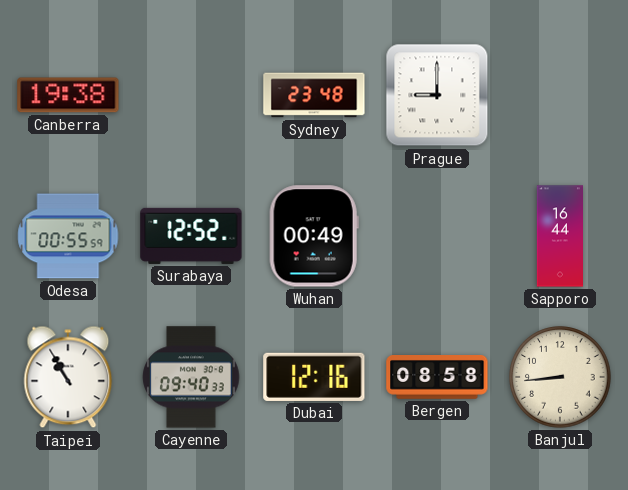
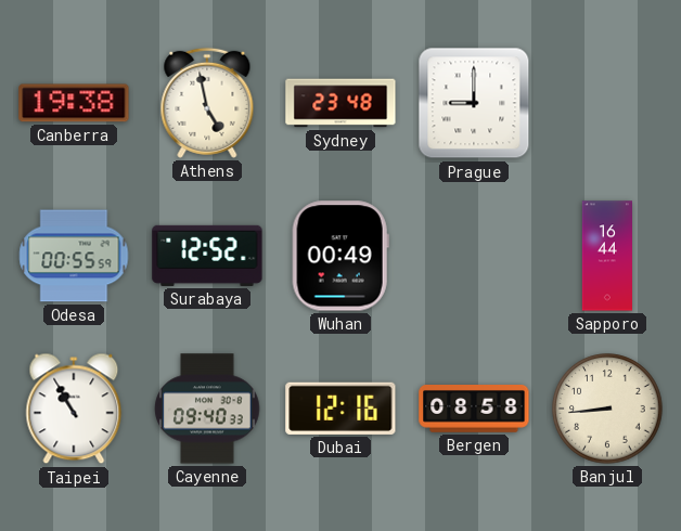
Athens: none -> 4:58
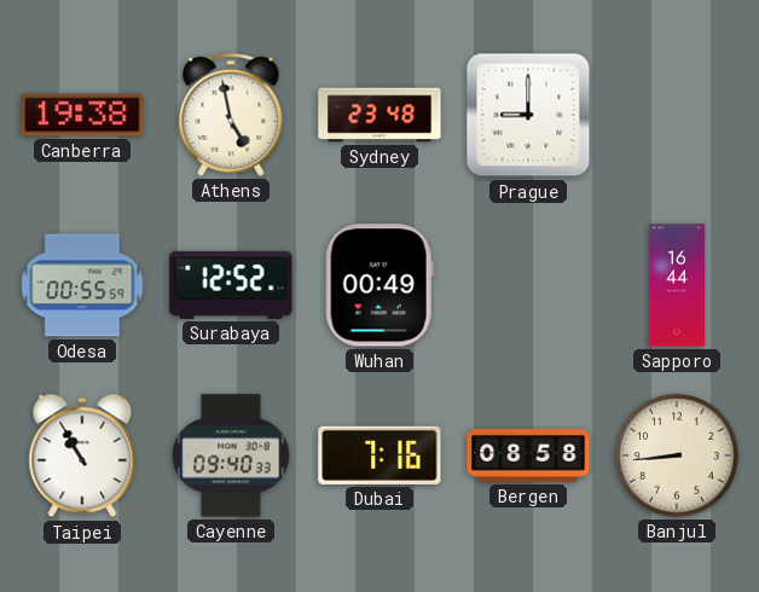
Dubai: 12:16 -> 7:16
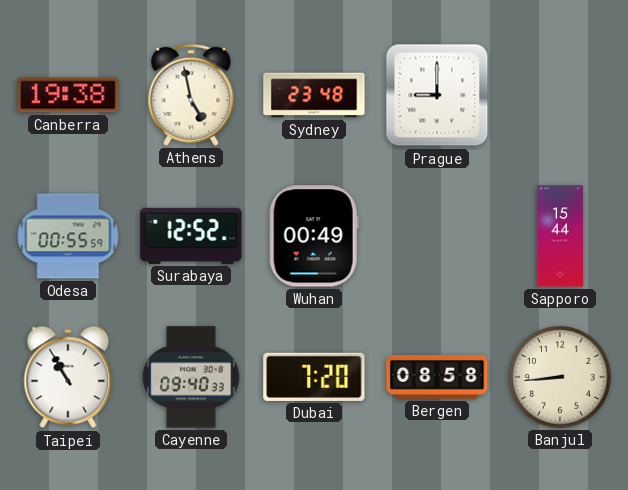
Sapporo: 16:44 -> 15:44
Dubai: 7:16 -> 7:20
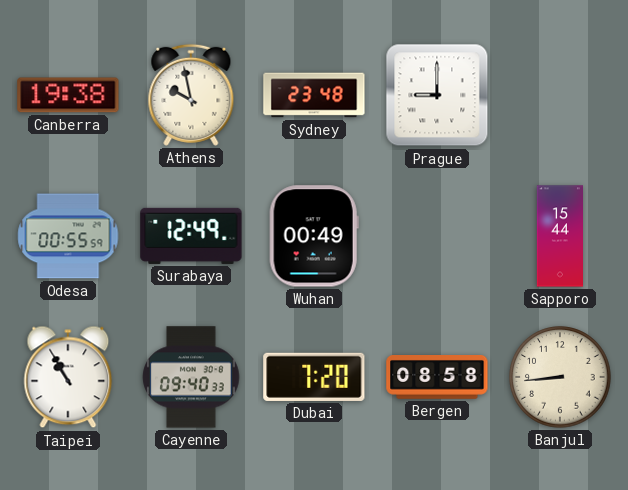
Athens: 4:58 -> 9:58
Surabaya: 12:52 -> 12:49
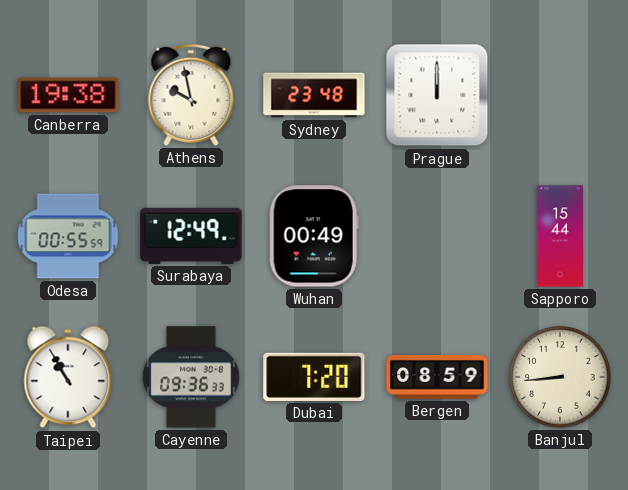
Prague: 9:00 -> 12:00
Cayenne: 09:40 -> 09:36
Bergen: 08:58 -> 08:59
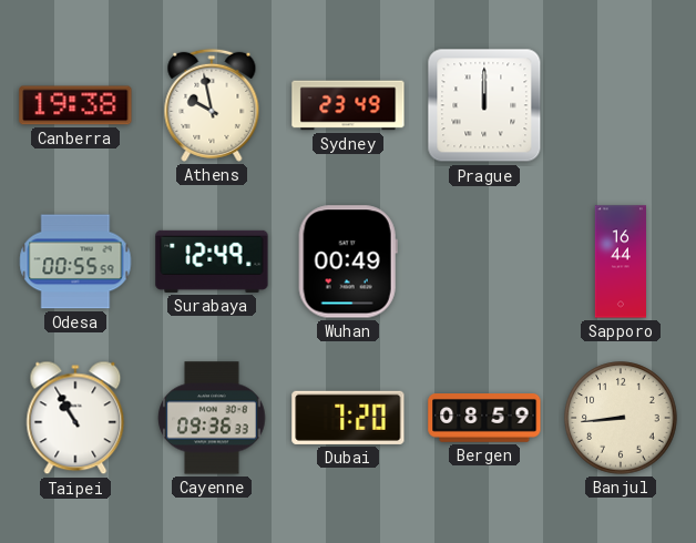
Sydney: 23:48 -> 23:49
Sapporo: 15:44 -> 16:44
